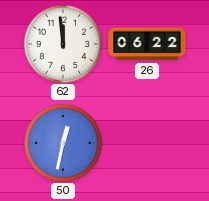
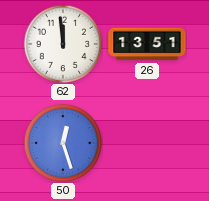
26: 06:22 -> 13:51
50: 12:32 -> 12:27
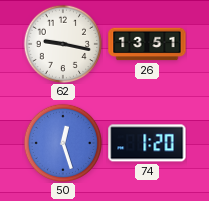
62: 11:59 -> 9:17
74: none -> 1:20
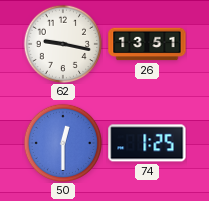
50: 12:27 -> 12:30
74: 1:20 -> 1:25
